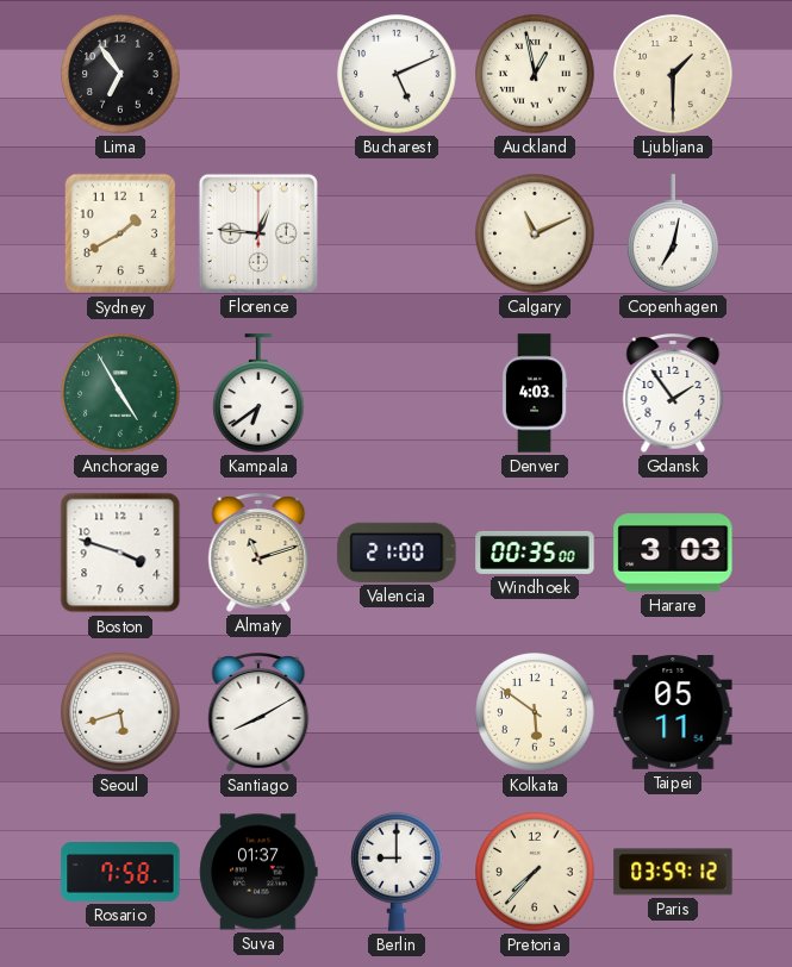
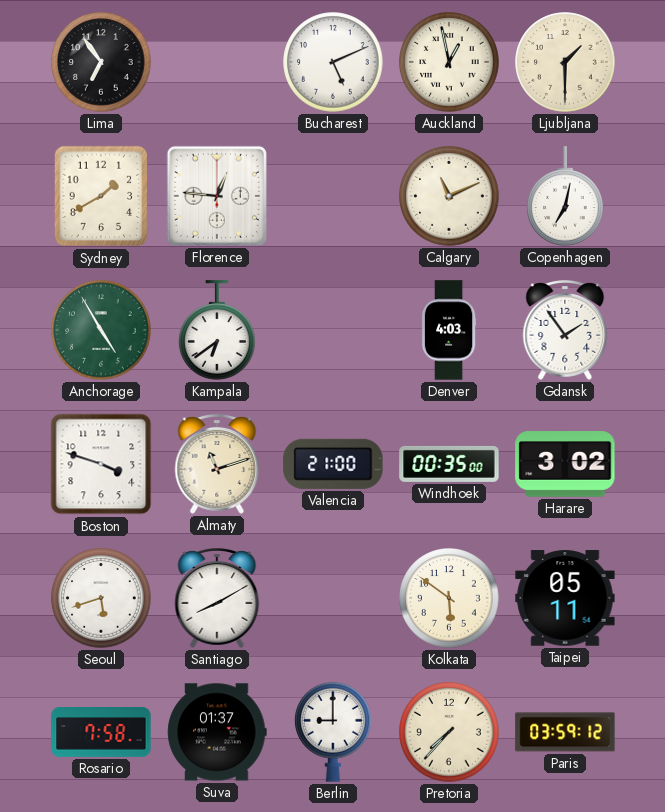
Harare: 3:03 -> 3:02
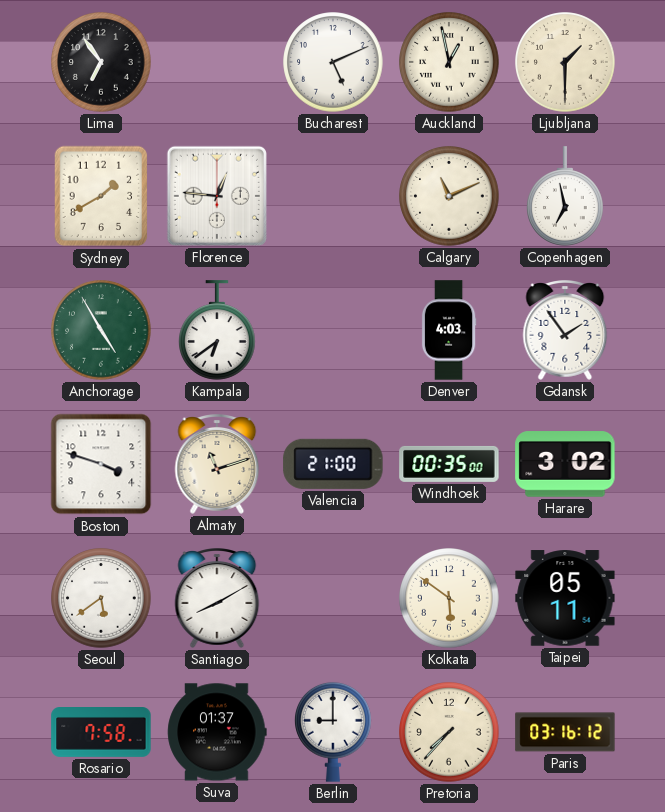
Copenhagen: 7:02 -> 6:58
Seoul: 5:42 -> 5:39
Paris: 03:59 -> 03:16
